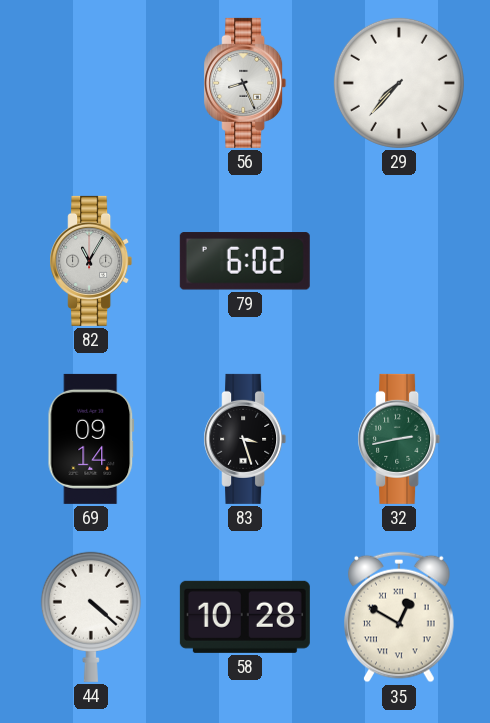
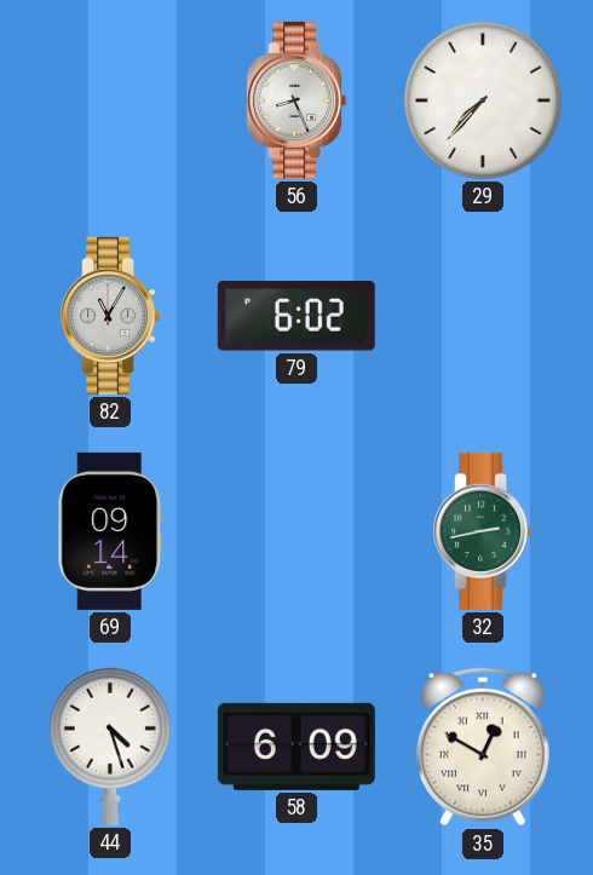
83: 3:27 -> none
44: 4:22 -> 4:27
58: 10:28 -> 6:09
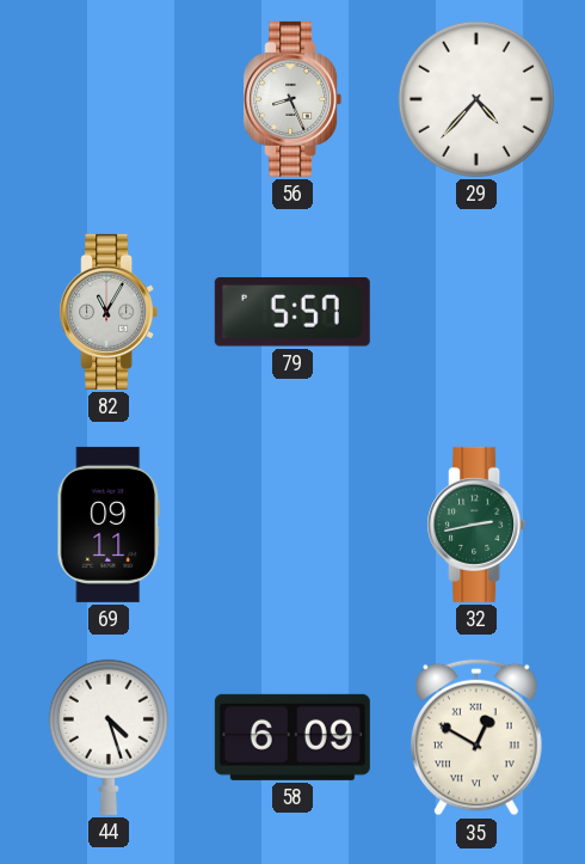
29: 7:37 -> 4:37
79: 6:02 -> 5:57
69: 09:14 -> 09:11
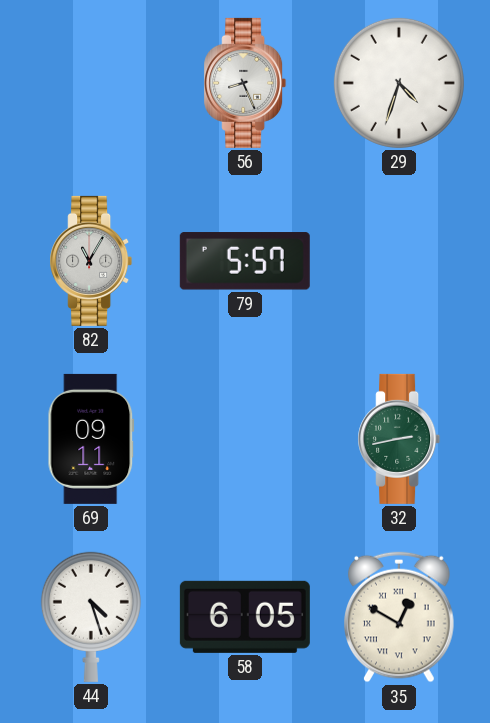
29: 4:37 -> 4:33
58: 6:09 -> 6:05
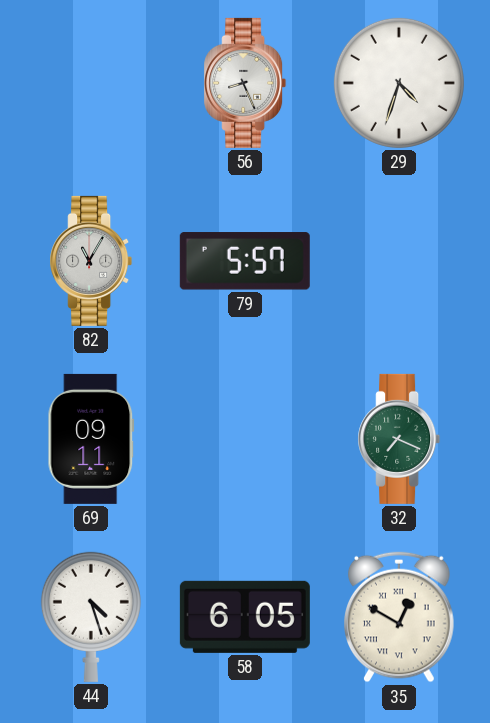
32: 2:43 -> 7:19
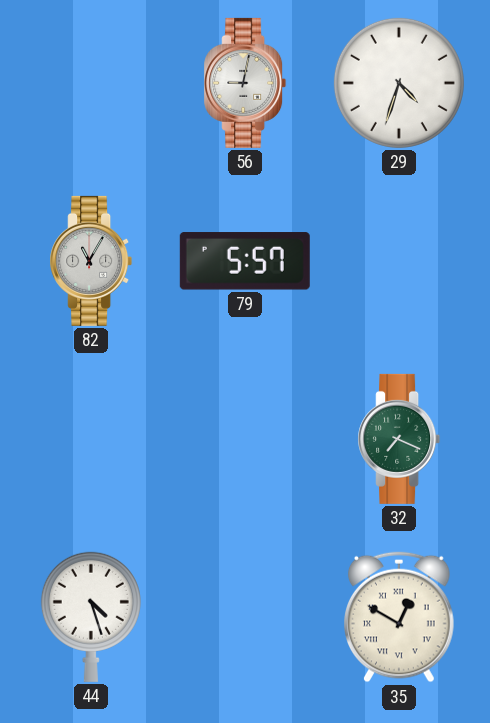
56: 8:26 -> 9:02
69: 09:11 -> none
58: 6:05 -> none
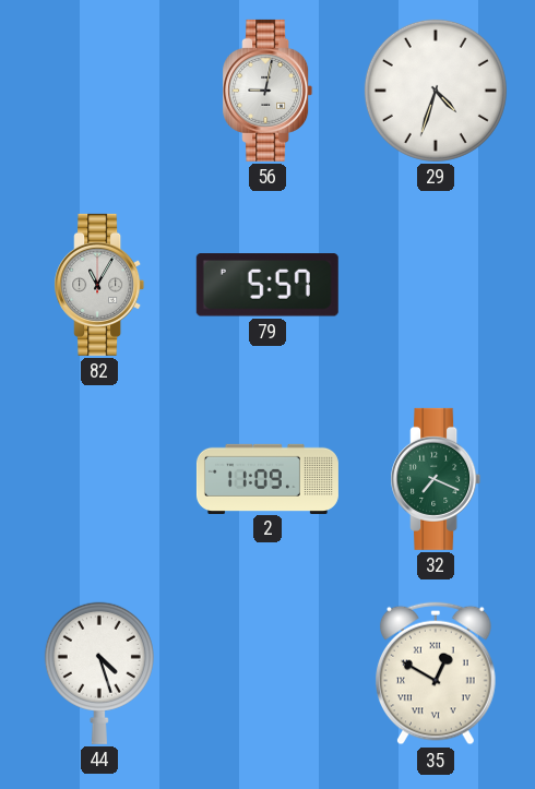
2: none -> 11:09
